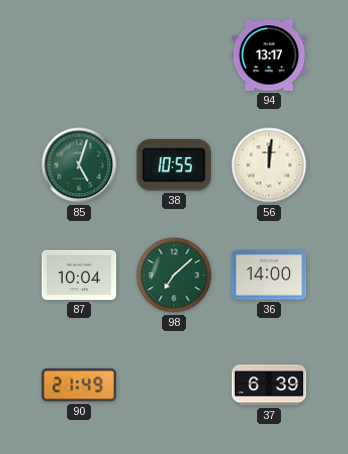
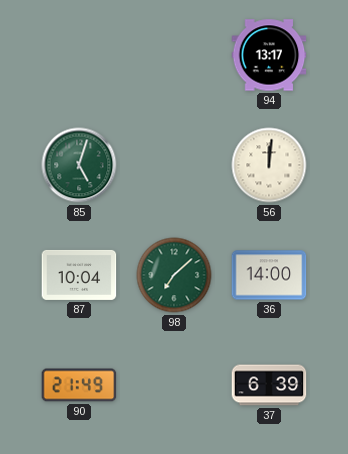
38: 10:55 -> none
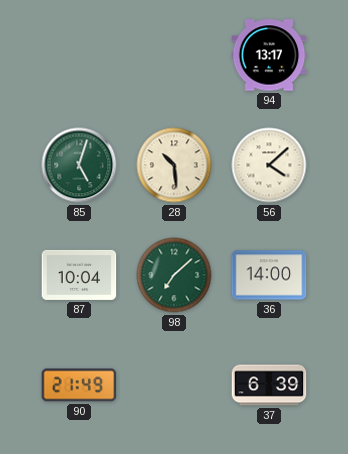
28: none -> 10:29
56: 12:01 -> 4:08
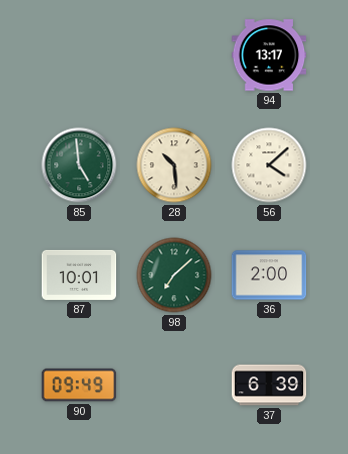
85: 5:03 -> 4:59
87: 10:04 -> 10:01
36: 14:00 -> 2:00
90: 21:49 -> 09:49
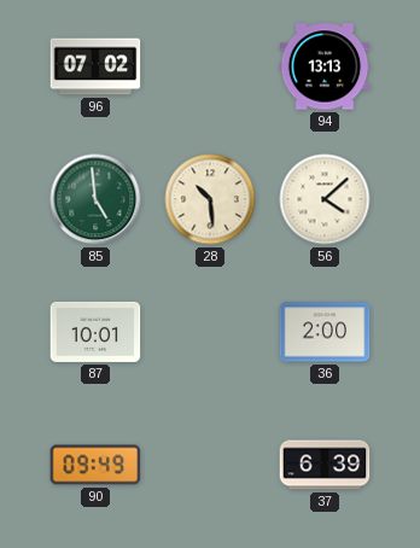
96: none -> 07:02
94: 13:17 -> 13:13
98: 7:08 -> none
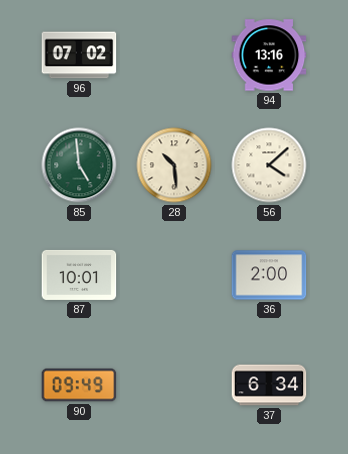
94: 13:13 -> 13:16
37: 6:39 -> 6:34
